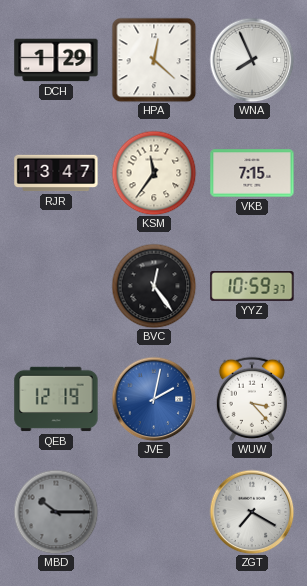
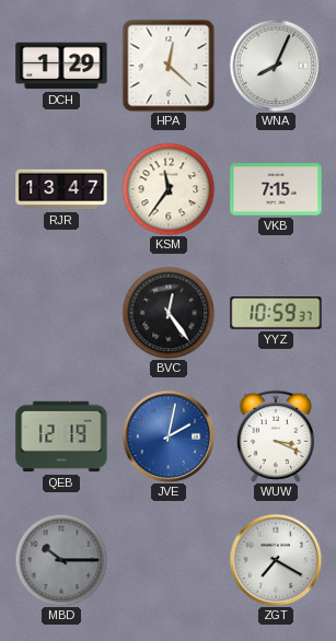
WNA: 7:56 -> 8:04
WUW: 3:23 -> 3:19
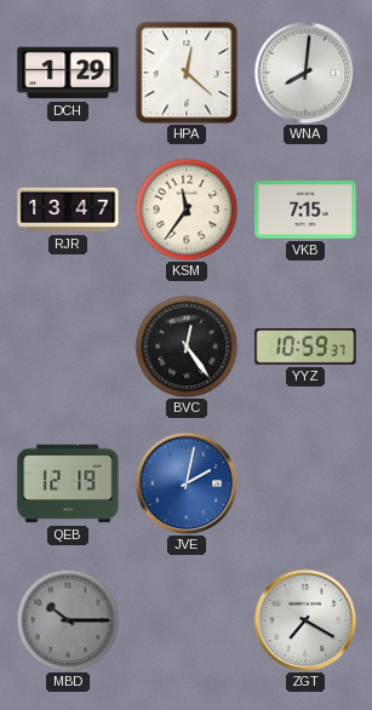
WNA: 8:04 -> 8:01
WUW: 3:19 -> none
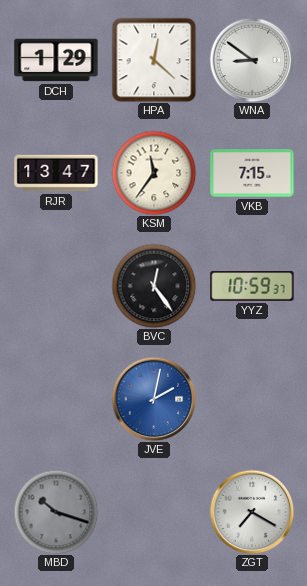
WNA: 8:01 -> 8:51
QEB: 12:19 -> none
MBD: 10:15 -> 10:18
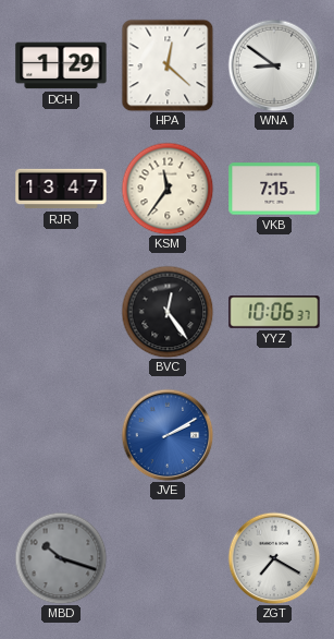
YYZ: 10:59 -> 10:06
JVE: 2:02 -> 2:10
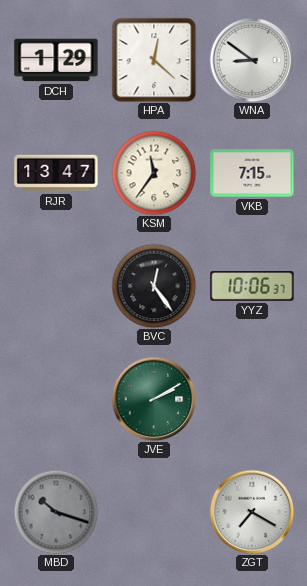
JVE dial: blue -> green
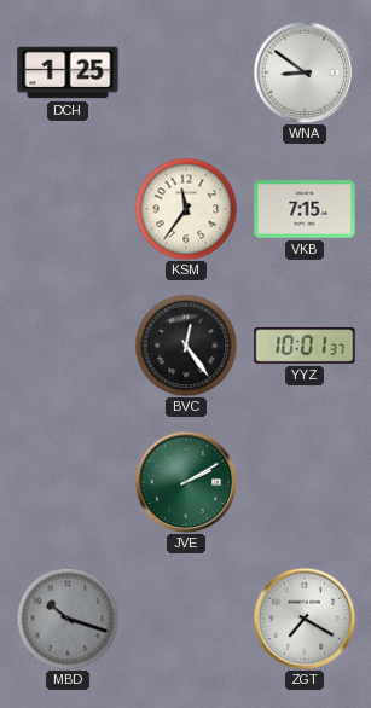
DCH: 1:29 -> 1:25
HPA: 12:22 -> none
RJR: 13:47 -> none
YYZ: 10:06 -> 10:01
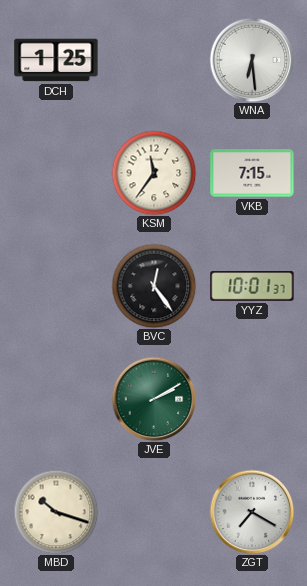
WNA: 8:51 -> 6:29
MBD dial: grey -> cream
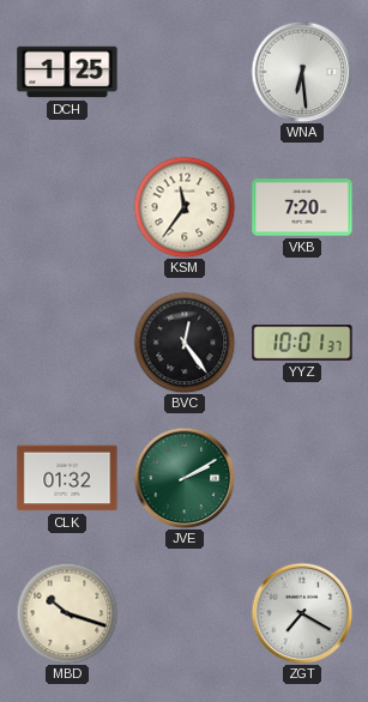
VKB: 7:15 -> 7:20
CLK: none -> 01:32
